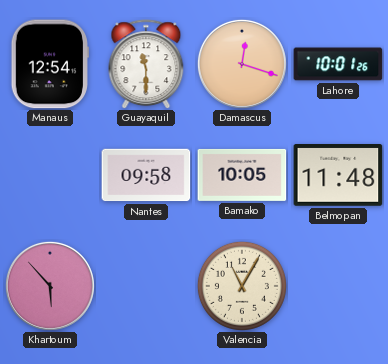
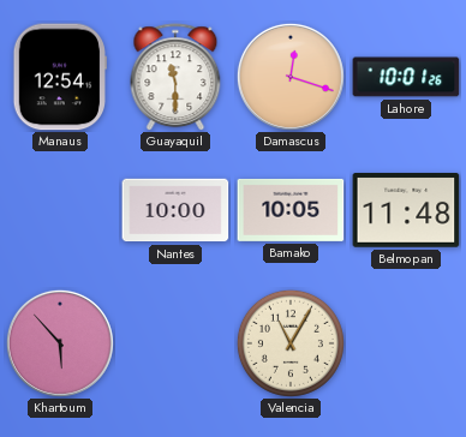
Nantes: 09:58 -> 10:00
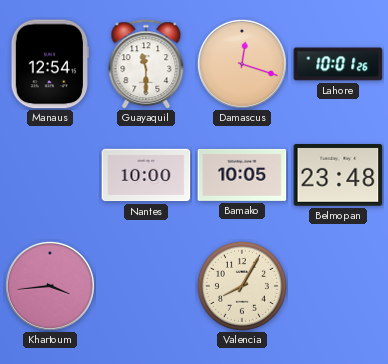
Belmopan: 11:48 -> 23:48
Khartoum: 5:53 -> 3:44
Valencia: 11:05 -> 8:05
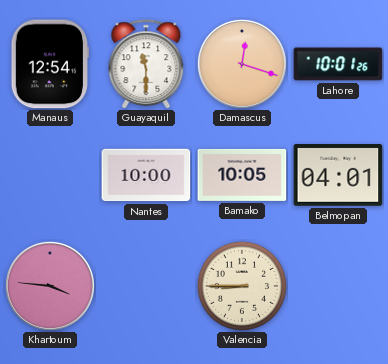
Belmopan: 23:48 -> 04:01
Khartoum: 3:44 -> 3:46
Valencia: 8:05 -> 8:45
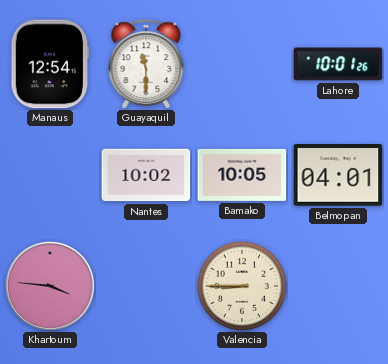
Damascus: 12:18 -> none
Nantes: 10:00 -> 10:02
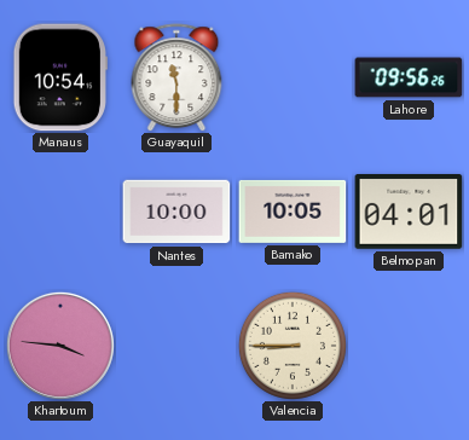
Manaus: 12:54 -> 10:54
Lahore: 10:01 -> 09:56
Nantes: 10:02 -> 10:00
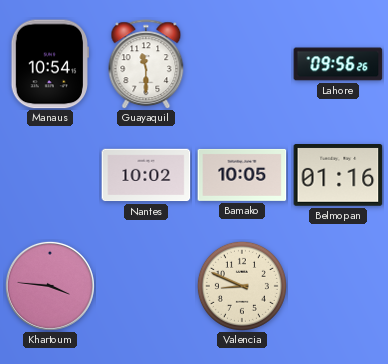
Nantes: 10:00 -> 10:02
Belmopan: 04:01 -> 01:16
Valencia: 8:45 -> 8:49
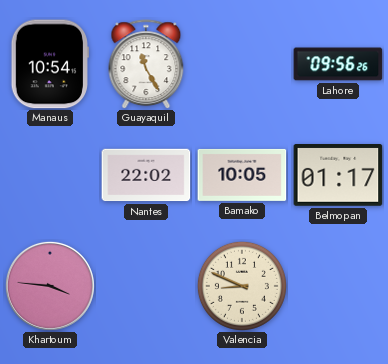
Guayaquil: 11:30 -> 11:25
Nantes: 10:02 -> 22:02
Belmopan: 01:16 -> 01:17
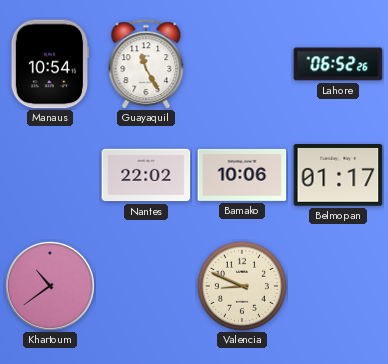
Lahore: 09:56 -> 06:52
Bamako: 10:05 -> 10:06
Khartoum: 3:46 -> 10:39
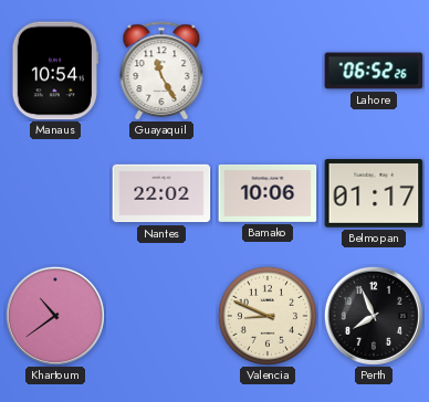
Perth: none -> 7:56
